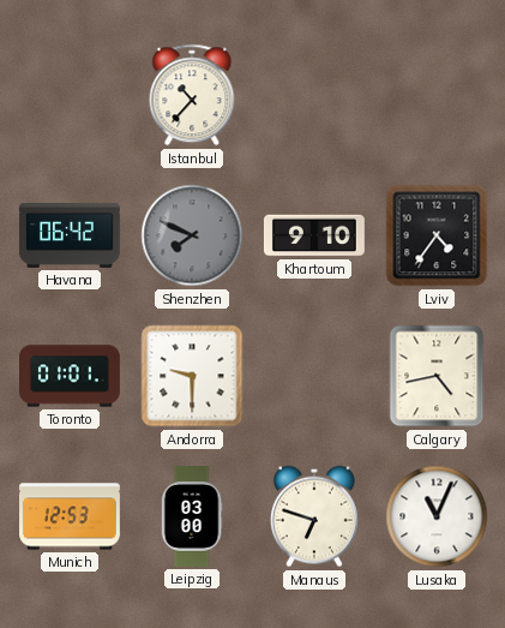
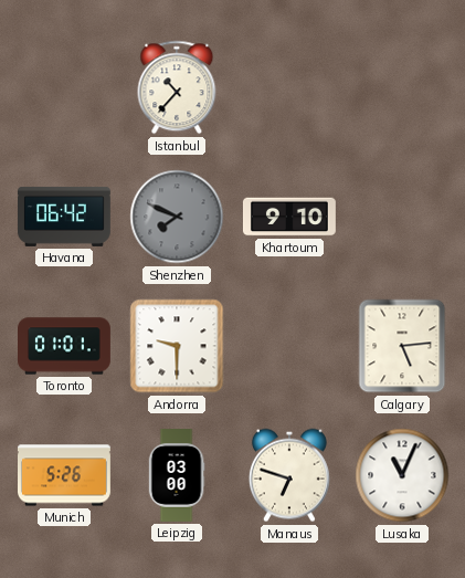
Lviv: 4:36 -> none
Calgary: 4:43 -> 5:14
Munich: 12:53 -> 5:26
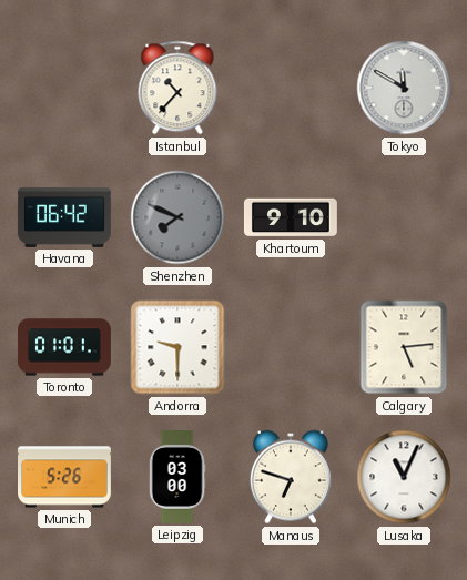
Tokyo: none -> 11:50
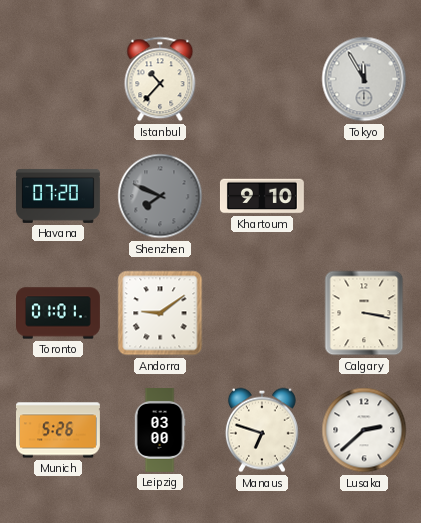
Tokyo: 11:50 -> 11:55
Havana: 06:42 -> 07:20
Andorra: 9:30 -> 9:09
Calgary: 5:14 -> 3:17
Lusaka: 11:04 -> 2:38
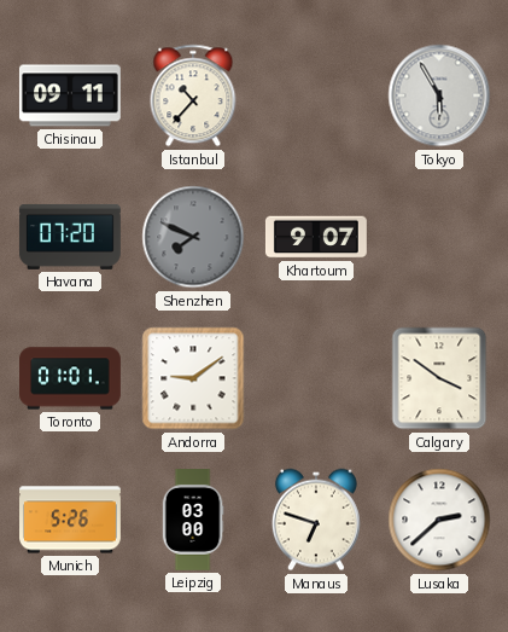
Chisinau: none -> 09:11
Tokyo: 11:55 -> 5:55
Khartoum: 9:10 -> 9:07
Calgary: 3:17 -> 3:51
